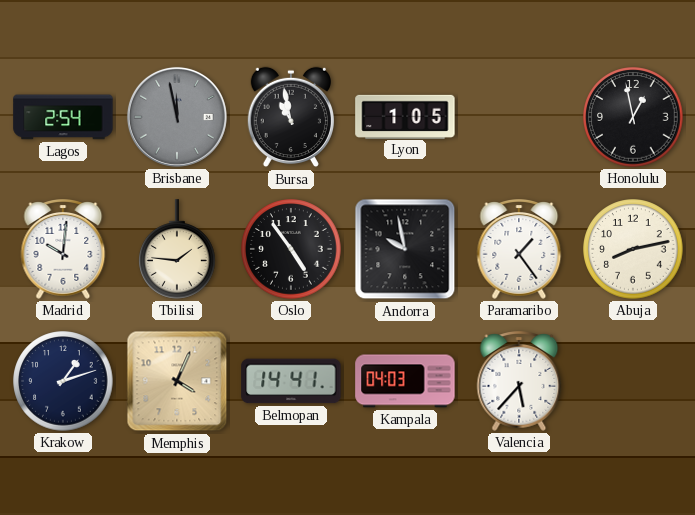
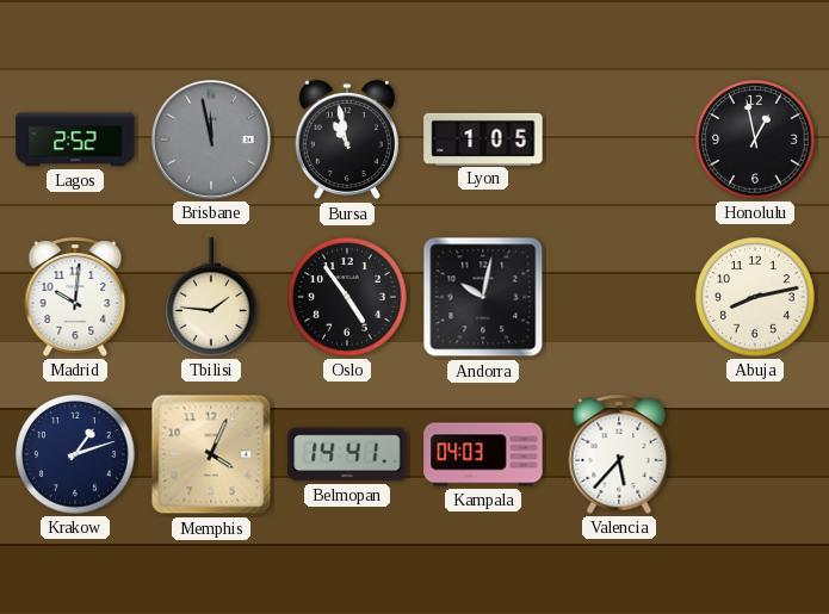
Lagos: 2:54 -> 2:52
Andorra: 9:58 -> 10:02
Paramaribo: 1:24 -> none
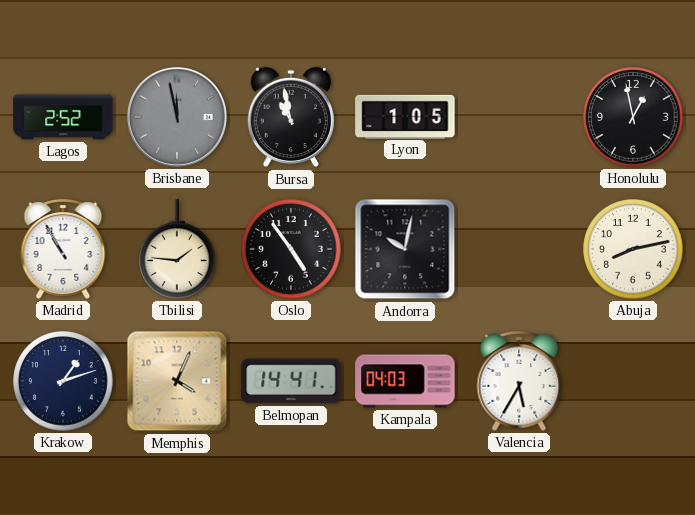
Madrid: 10:01 -> 10:55
Valencia: 5:37 -> 5:35
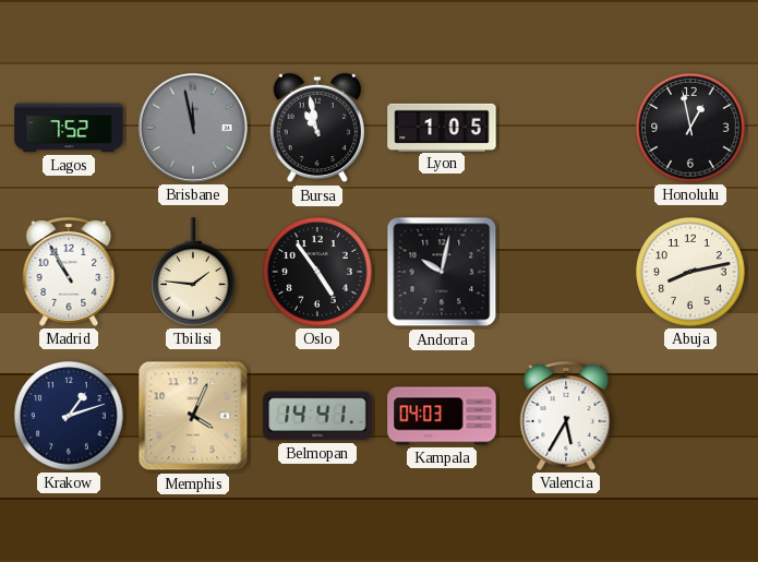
Lagos: 2:52 -> 7:52
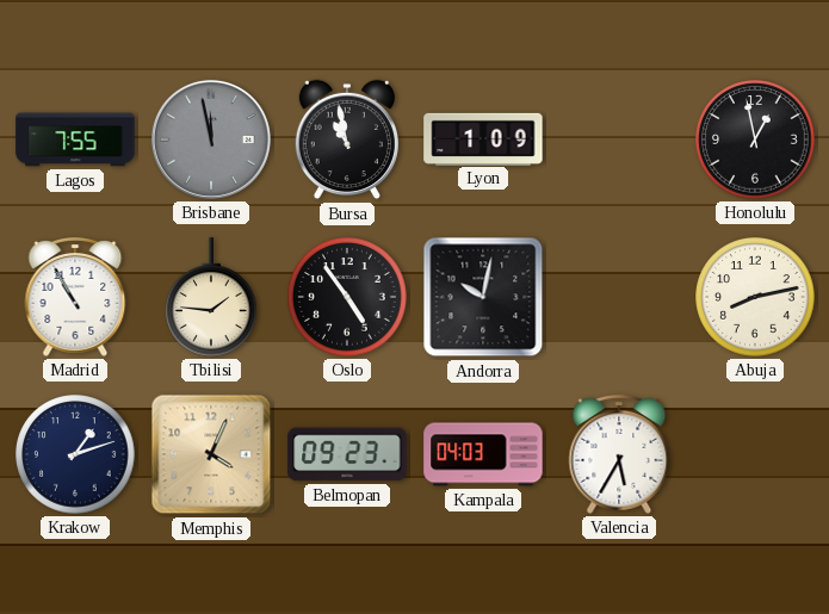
Lagos: 7:52 -> 7:55
Lyon: 1:05 -> 1:09
Belmopan: 14:41 -> 09:23
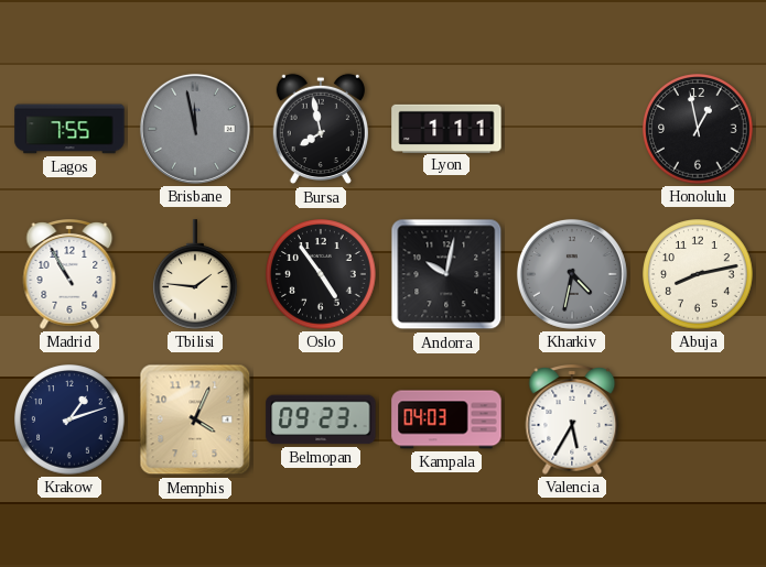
Bursa: 10:58 -> 7:58
Lyon: 1:09 -> 1:11
Kharkiv: none -> 4:32
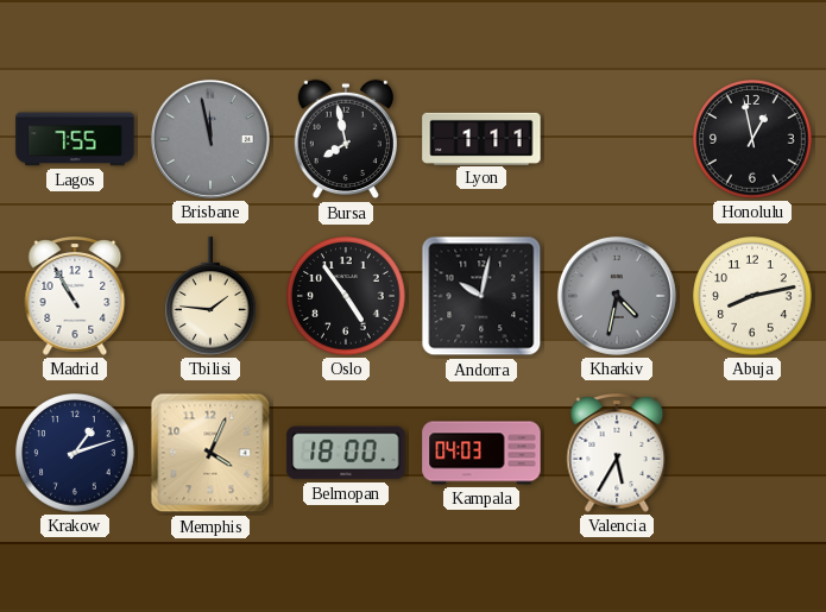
Belmopan: 09:23 -> 18:00
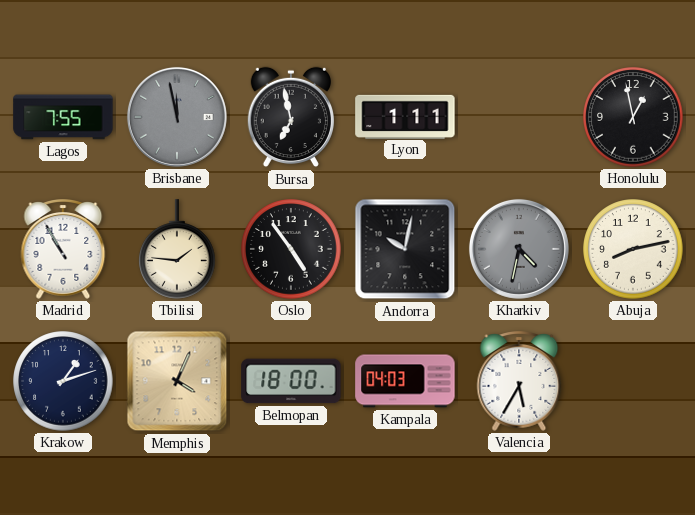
Bursa: 7:58 -> 6:58
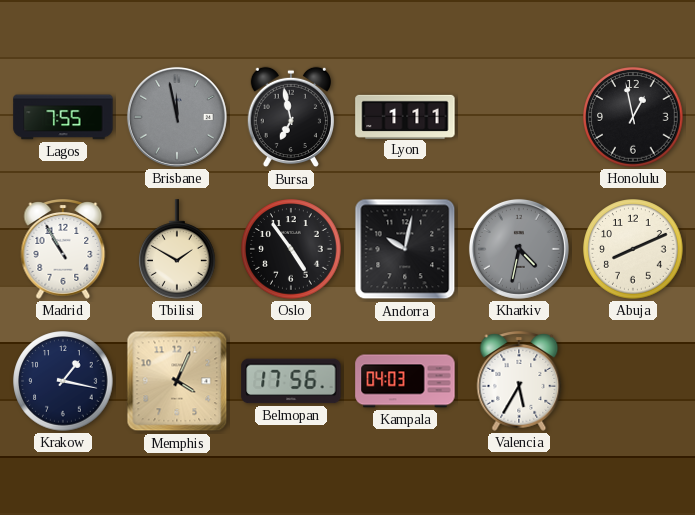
Tbilisi: 1:46 -> 1:50
Abuja: 8:13 -> 8:11
Krakow: 1:12 -> 1:17
Belmopan: 18:00 -> 17:56
